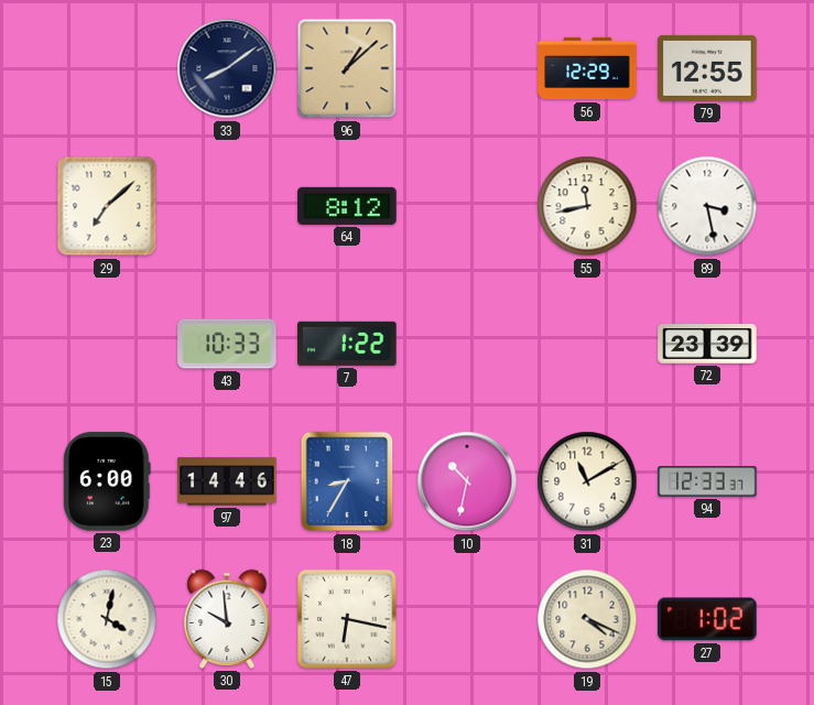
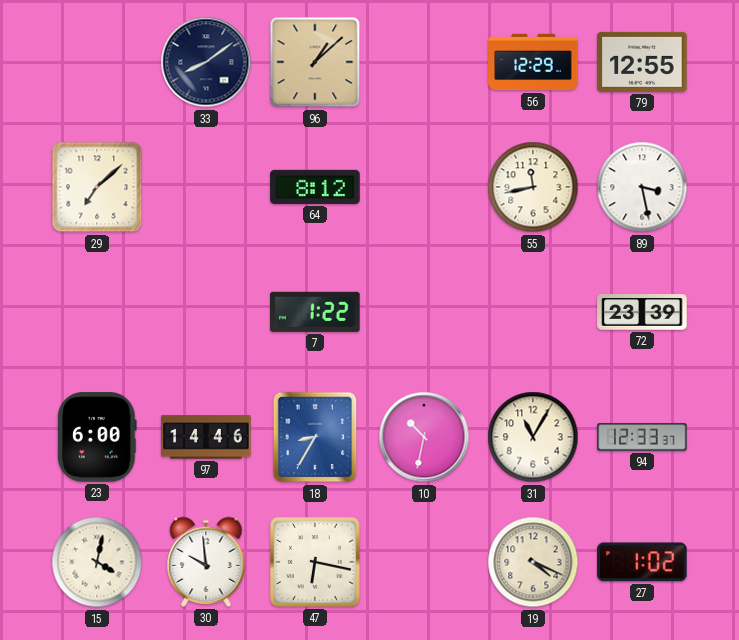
43: 10:33 -> none
31: 11:10 -> 11:05
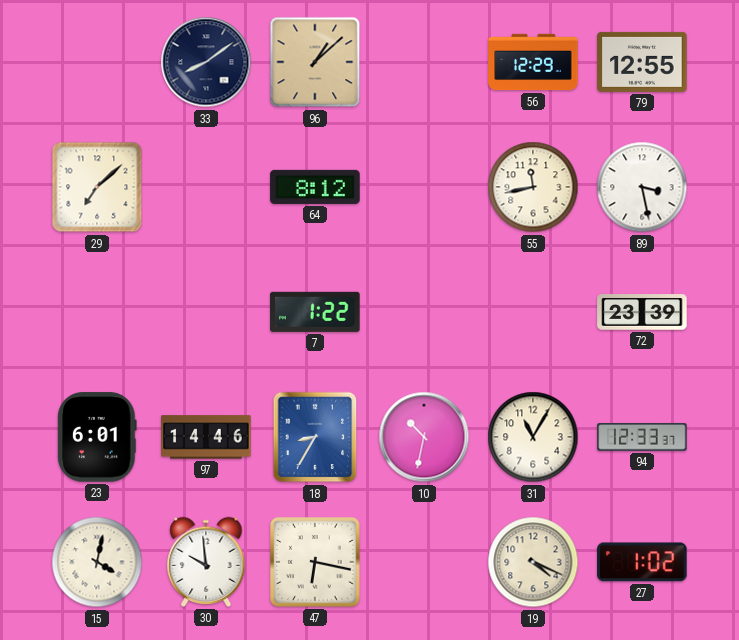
23: 6:00 -> 6:01
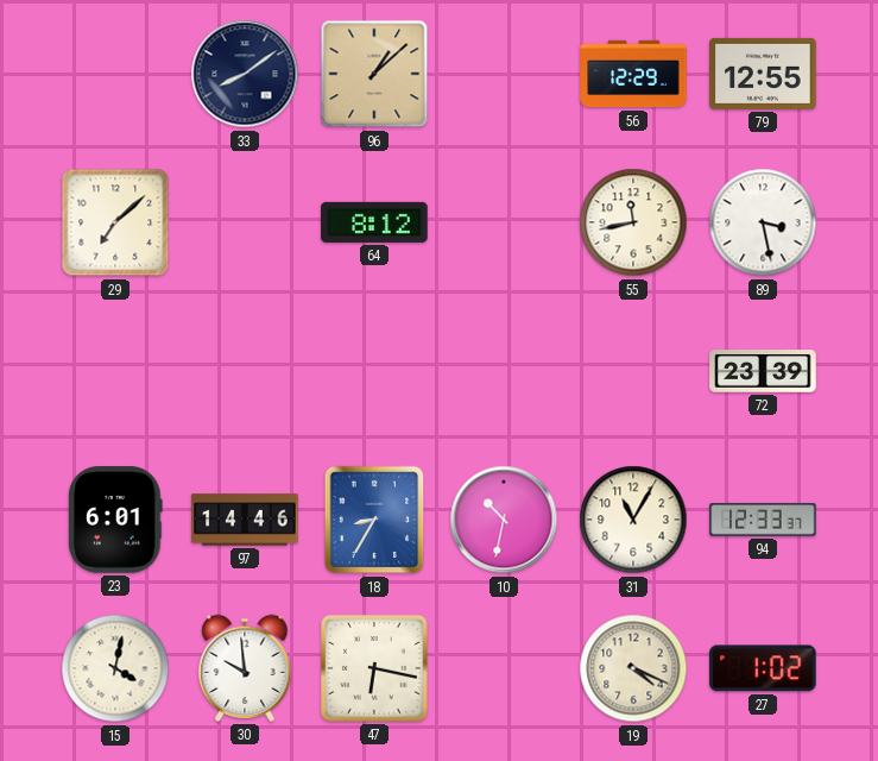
7: 1:22 -> none
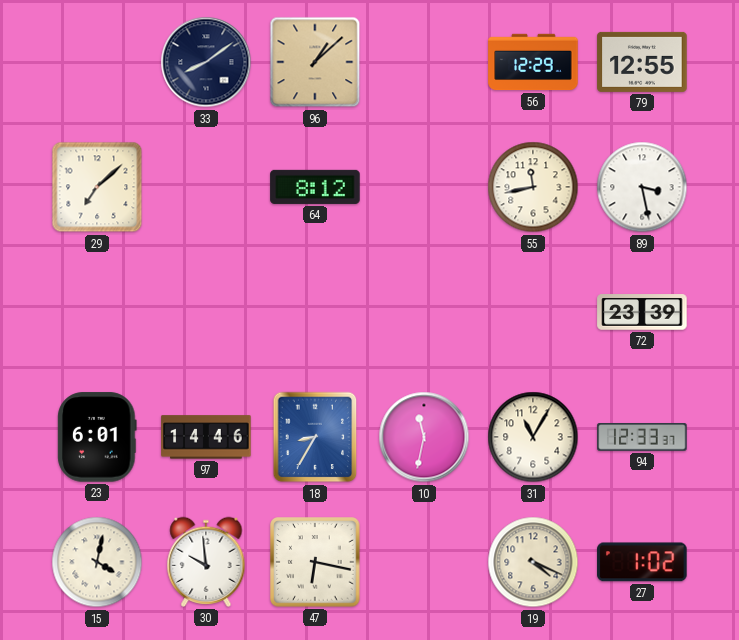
10: 10:32 -> 11:32
